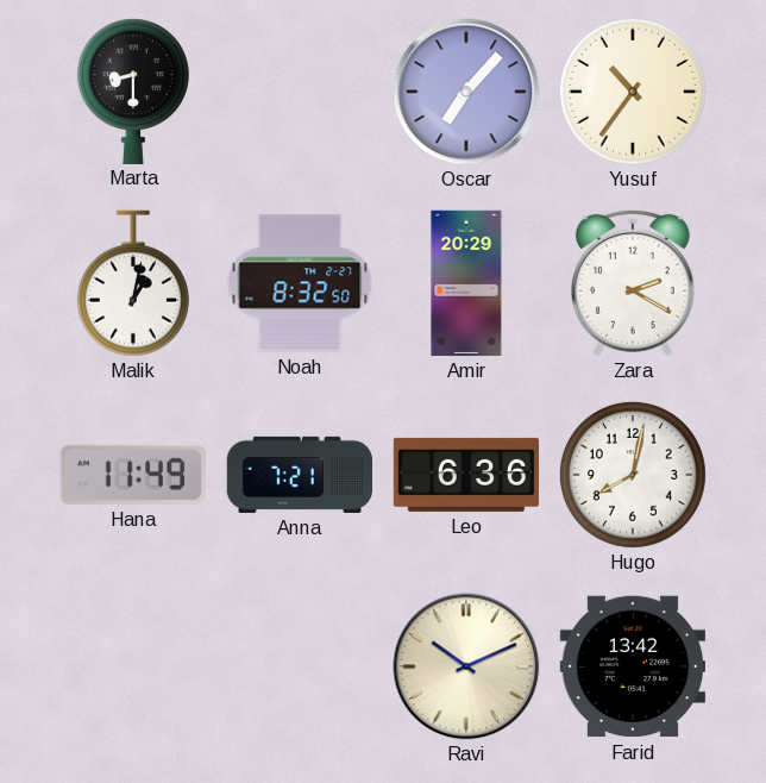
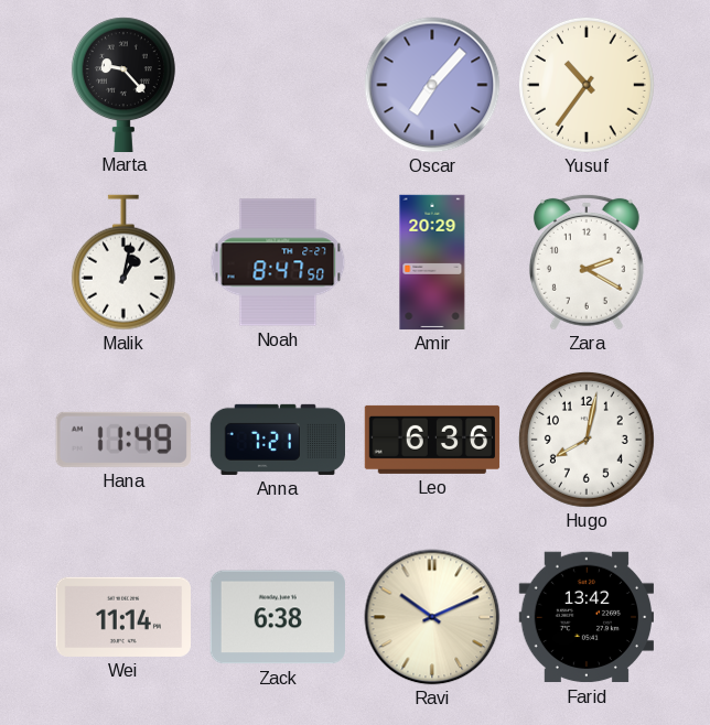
Marta: 8:30 -> 9:23
Noah: 8:32 -> 8:47
Wei: none -> 11:14
Zack: none -> 6:38
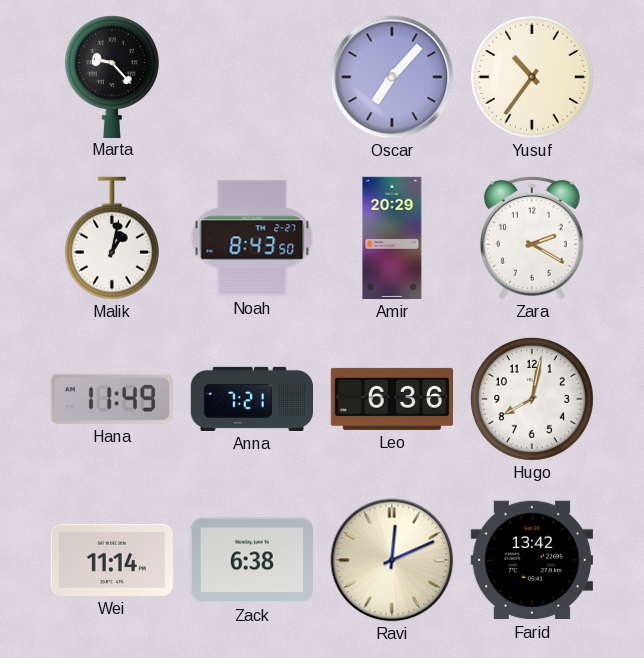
Noah: 8:47 -> 8:43
Ravi: 10:11 -> 12:11
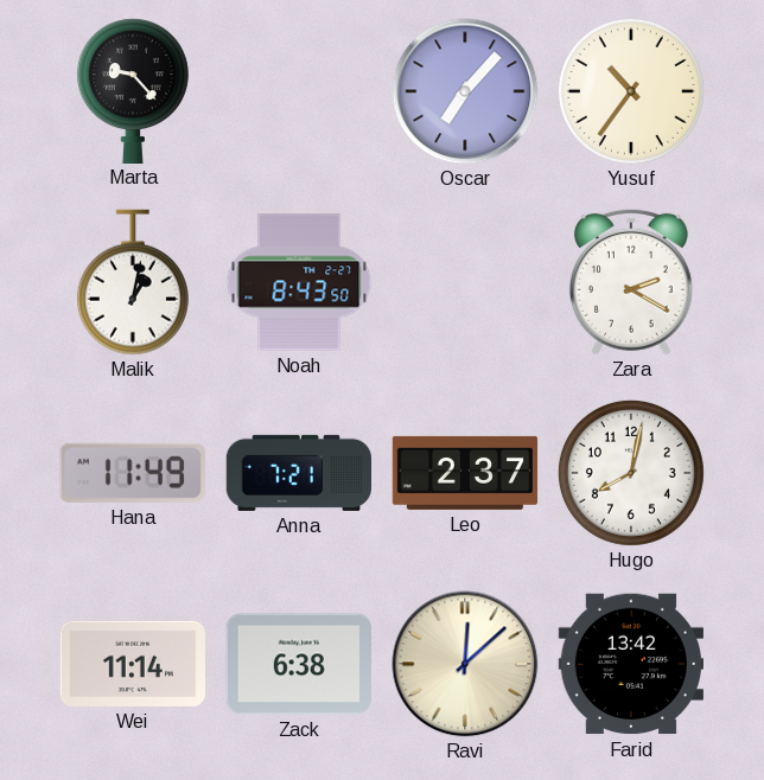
Amir: 20:29 -> none
Leo: 6:36 -> 2:37
Ravi: 12:11 -> 12:08
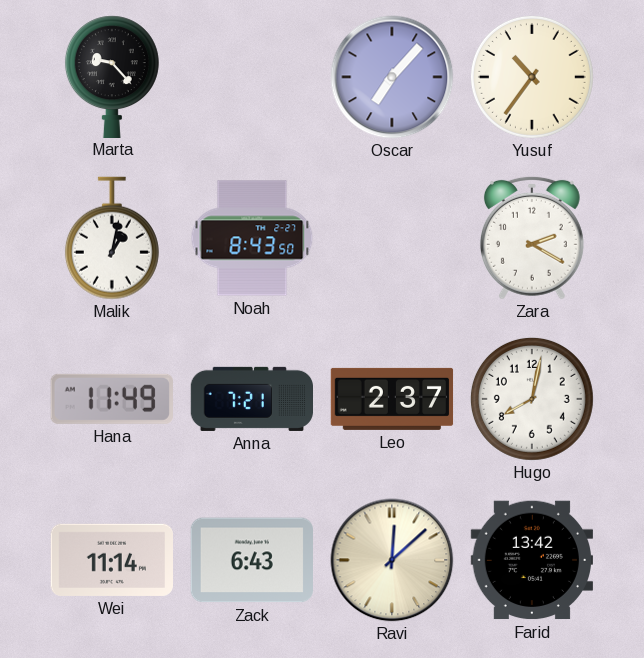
Zack: 6:38 -> 6:43
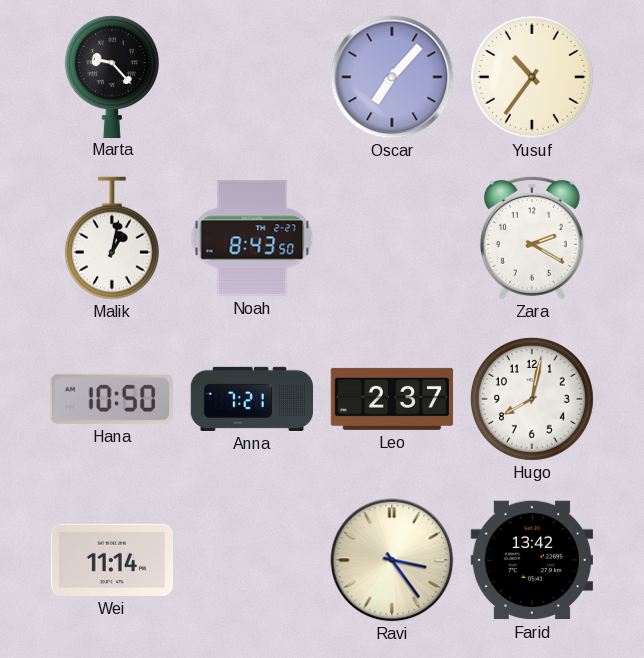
Hana: 11:49 -> 10:50
Zack: 6:43 -> none
Ravi: 12:08 -> 3:24
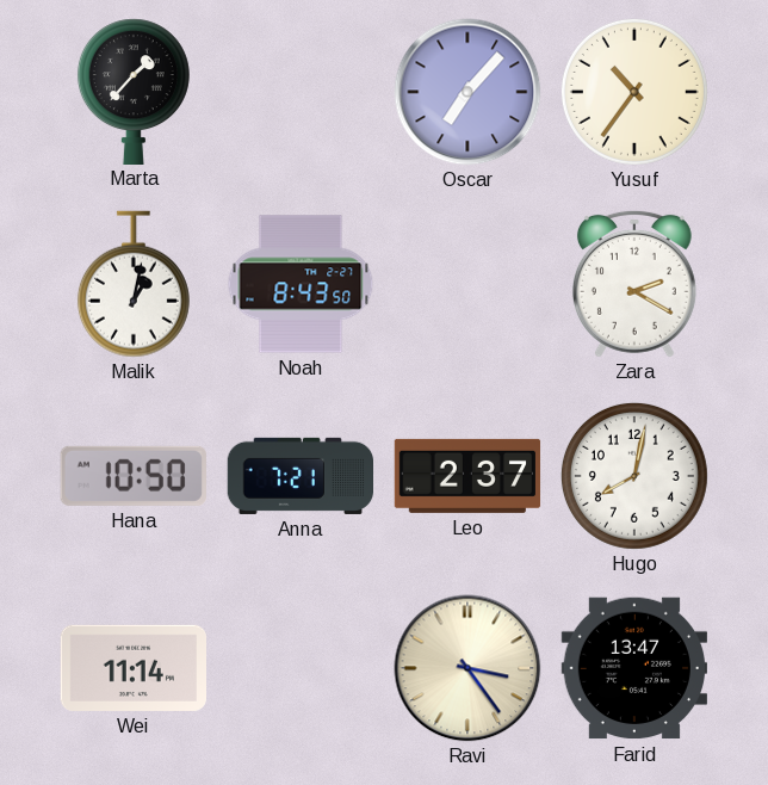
Marta: 9:23 -> 1:37
Farid: 13:42 -> 13:47
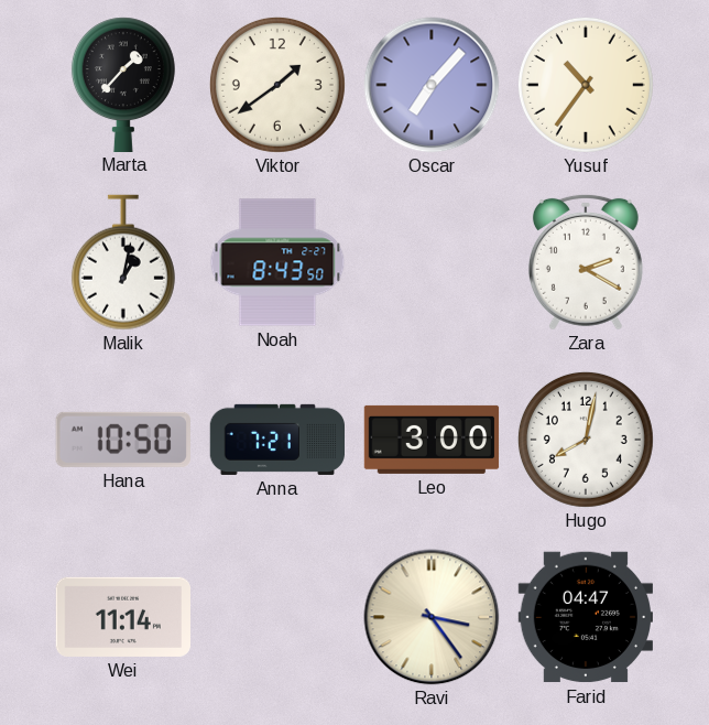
Viktor: none -> 1:39
Leo: 2:37 -> 3:00
Farid: 13:47 -> 04:47
